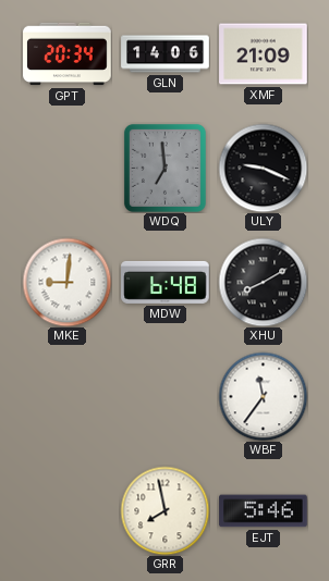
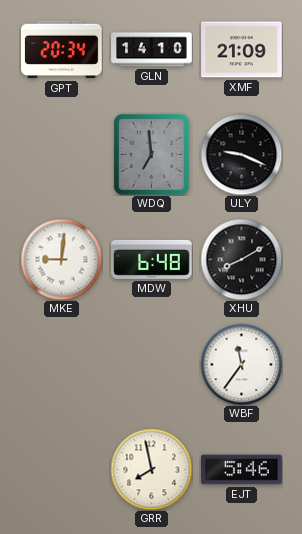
GLN: 14:06 -> 14:10
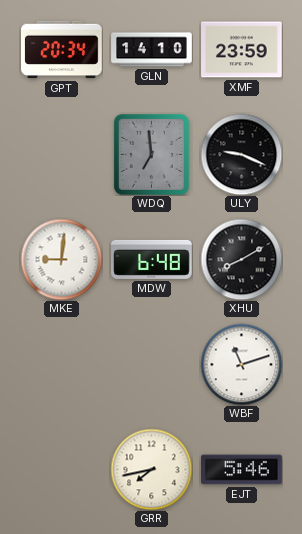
XMF: 21:09 -> 23:59
WBF: 11:36 -> 11:12
GRR: 7:58 -> 7:43
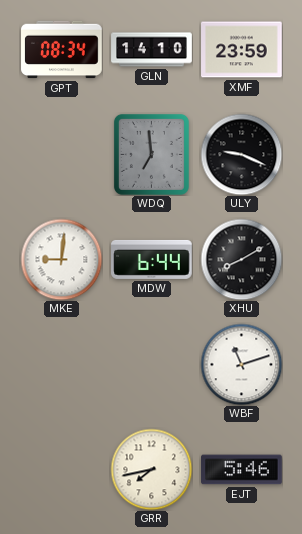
GPT: 20:34 -> 08:34
MDW: 6:48 -> 6:44
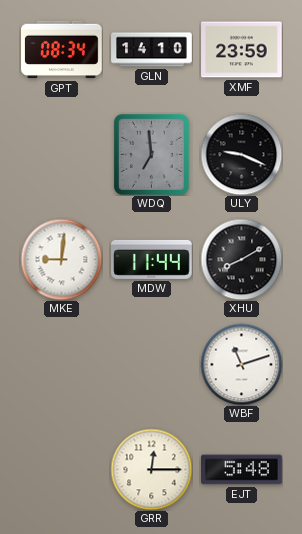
MDW: 6:44 -> 11:44
GRR: 7:43 -> 12:15
EJT: 5:46 -> 5:48
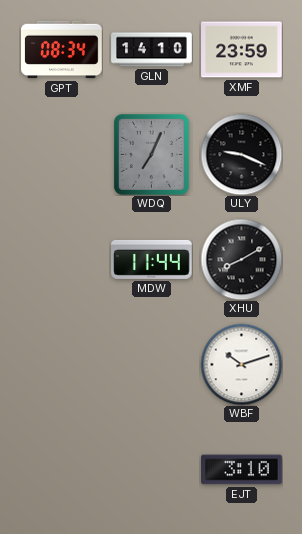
WDQ: 6:59 -> 7:04
MKE: 9:01 -> none
WBF: 11:12 -> 10:12
GRR: 12:15 -> none
EJT: 5:48 -> 3:10
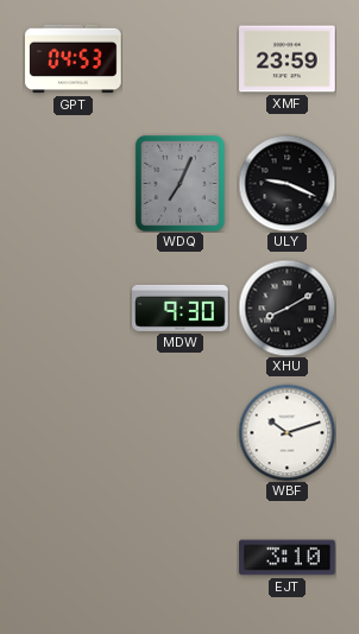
GPT: 08:34 -> 04:53
GLN: 14:10 -> none
MDW: 11:44 -> 9:30
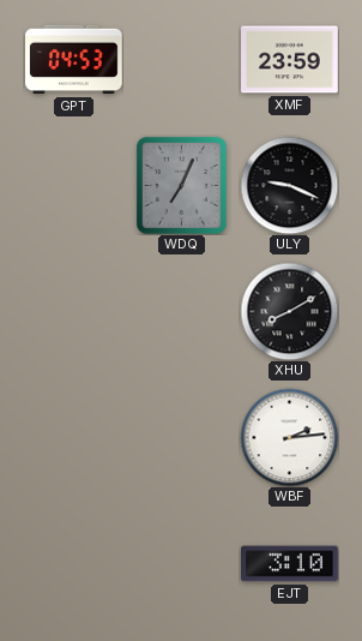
MDW: 9:30 -> none
WBF: 10:12 -> 2:14
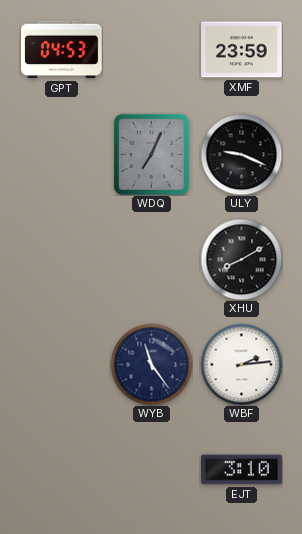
WYB: none -> 11:24
